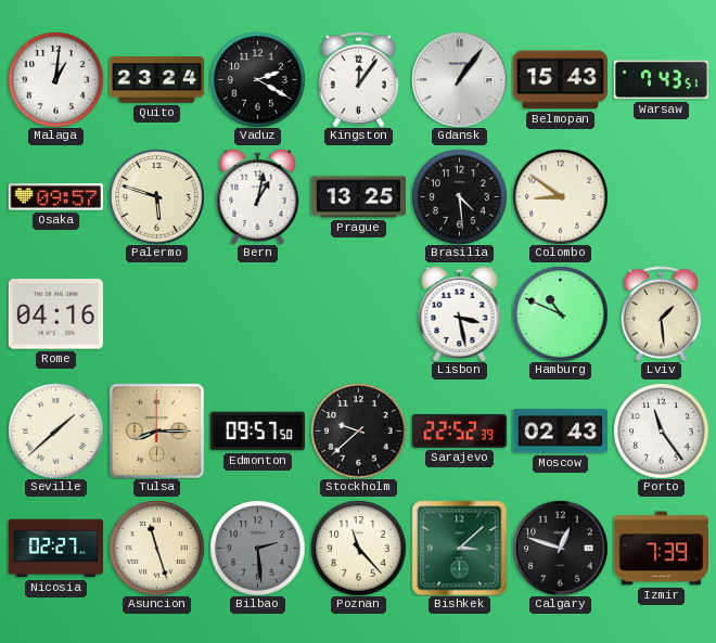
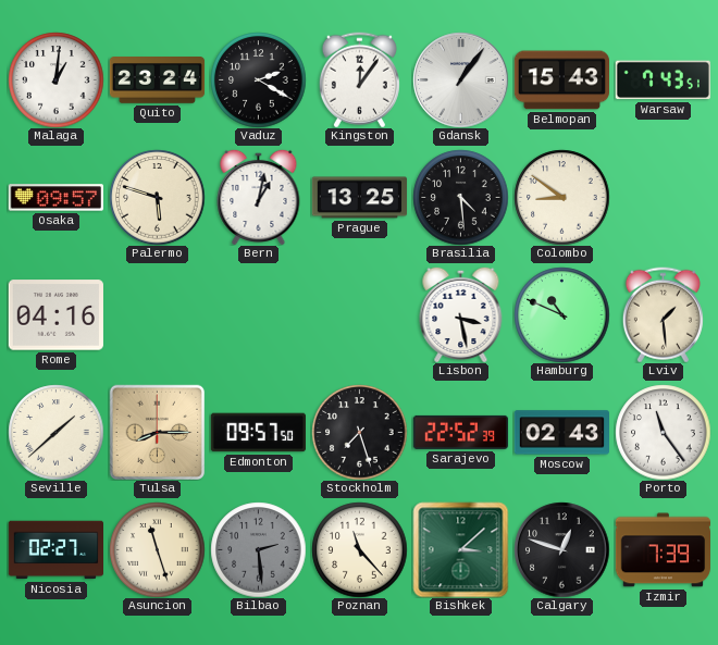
Stockholm: 9:38 -> 7:27
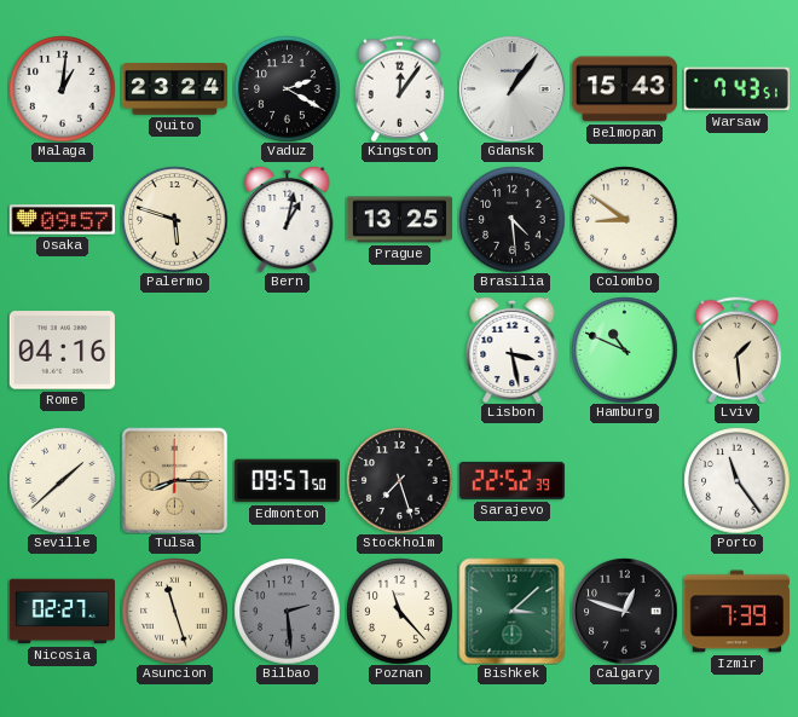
Moscow: 02:43 -> none
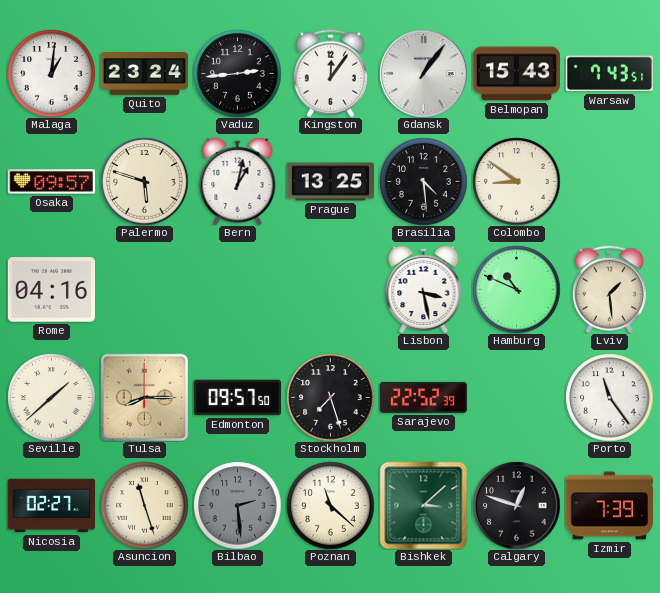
Vaduz: 2:20 -> 2:44
Poznan: 11:23 -> 11:22
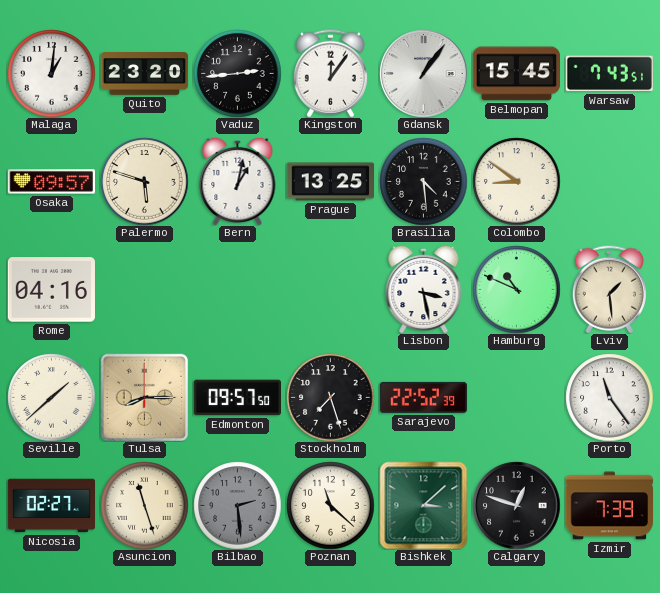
Quito: 23:24 -> 23:20
Belmopan: 15:43 -> 15:45
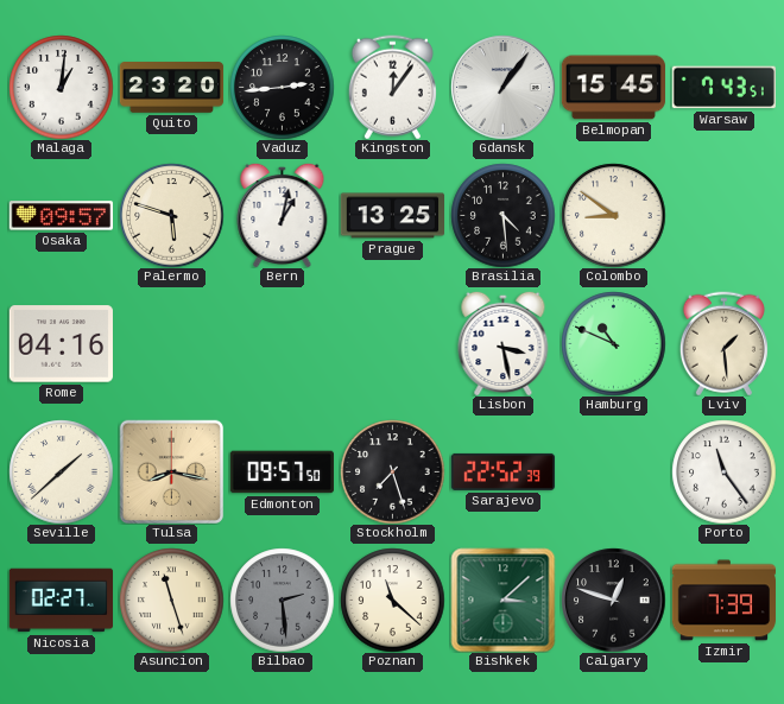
Tulsa: 8:15 -> 8:17
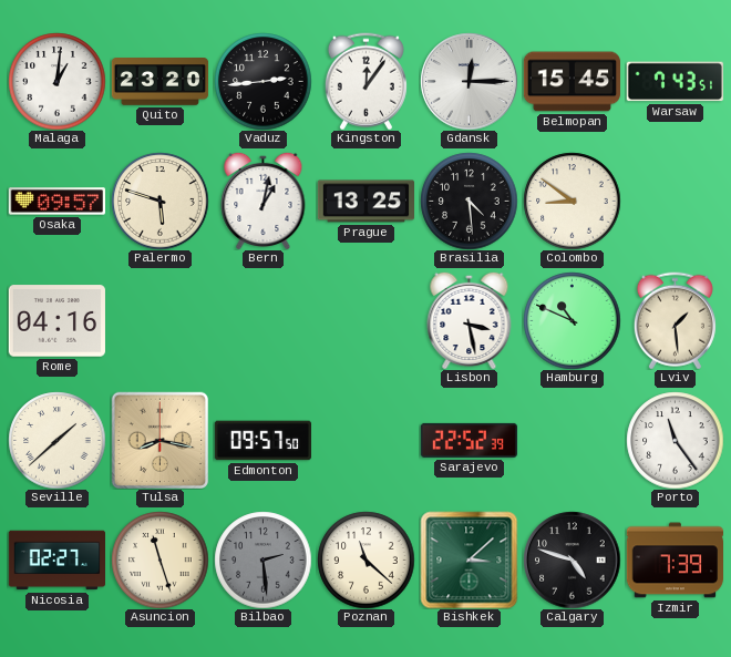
Gdansk: 1:06 -> 12:15
Stockholm: 7:27 -> none
Calgary: 12:48 -> 4:48
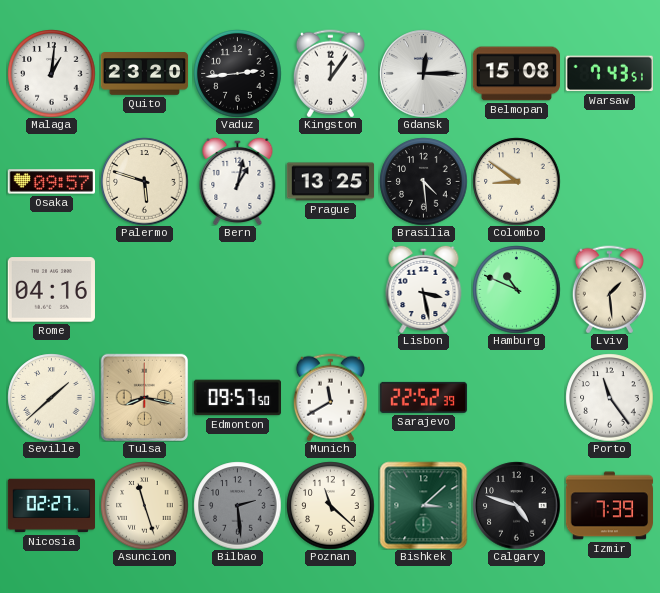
Belmopan: 15:45 -> 15:08
Munich: none -> 11:40
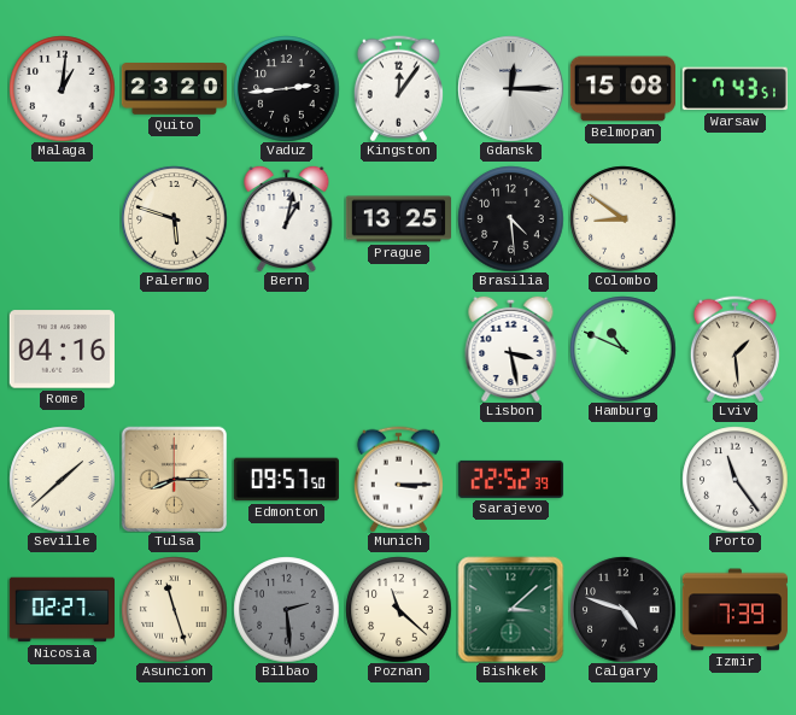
Osaka: 09:57 -> none
Tulsa: 8:17 -> 8:15
Munich: 11:40 -> 3:15
